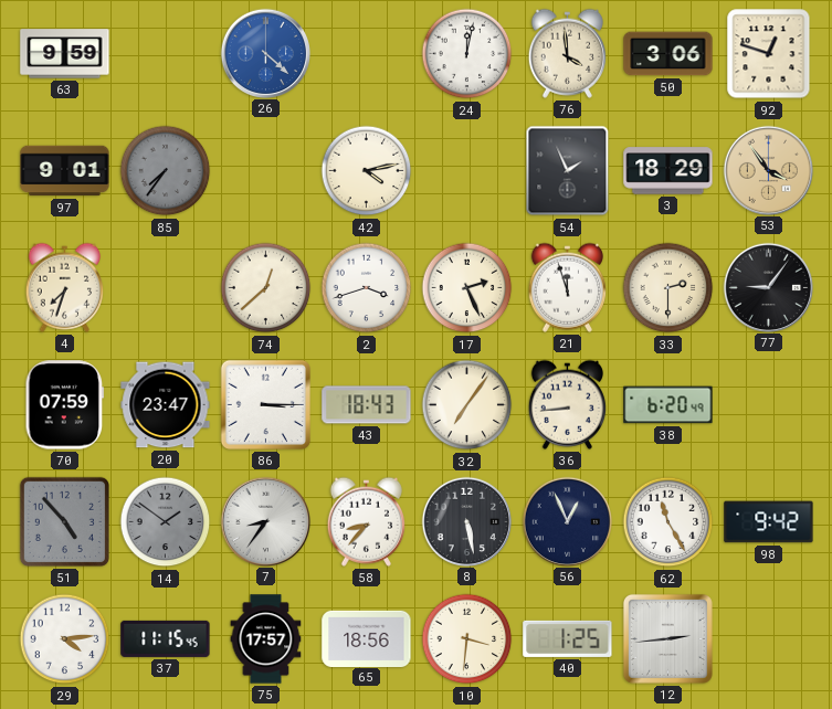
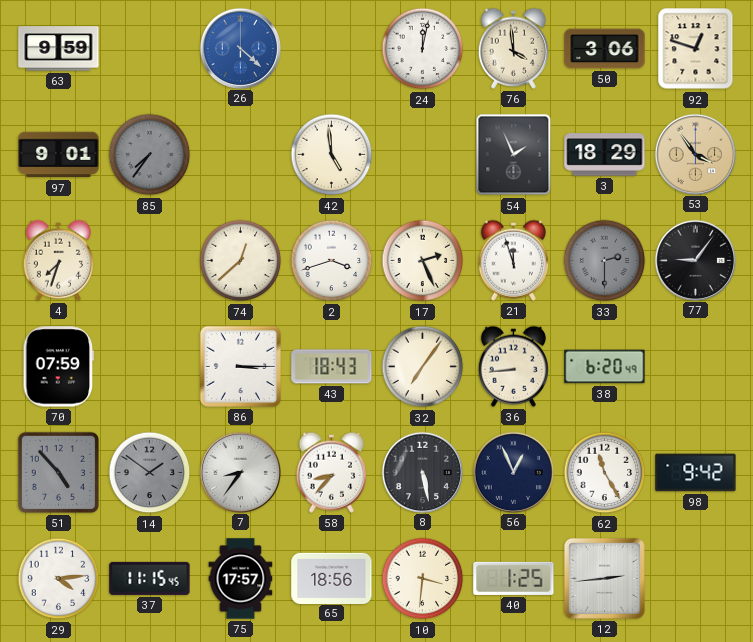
42: 4:13 -> 4:59
33 dial: cream -> grey
20: 23:47 -> none
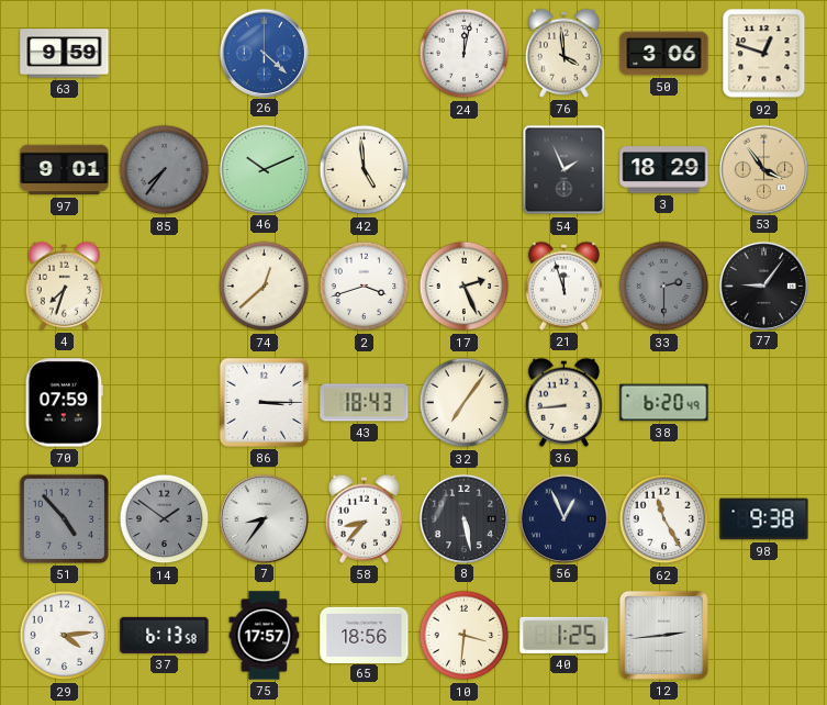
46: none -> 10:11
98: 9:42 -> 9:38
37: 11:15 -> 6:13
